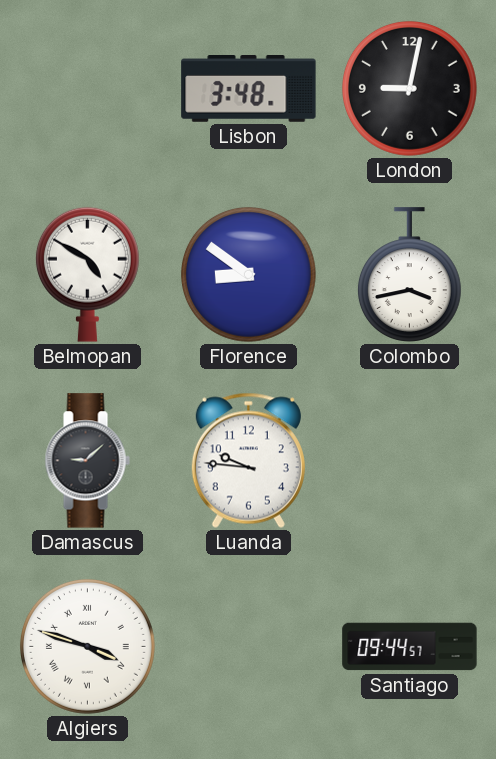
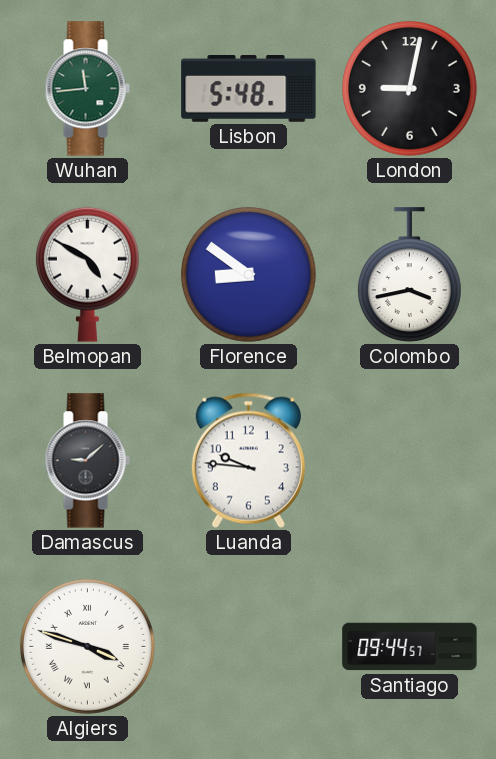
Wuhan: none -> 11:44
Lisbon: 3:48 -> 5:48
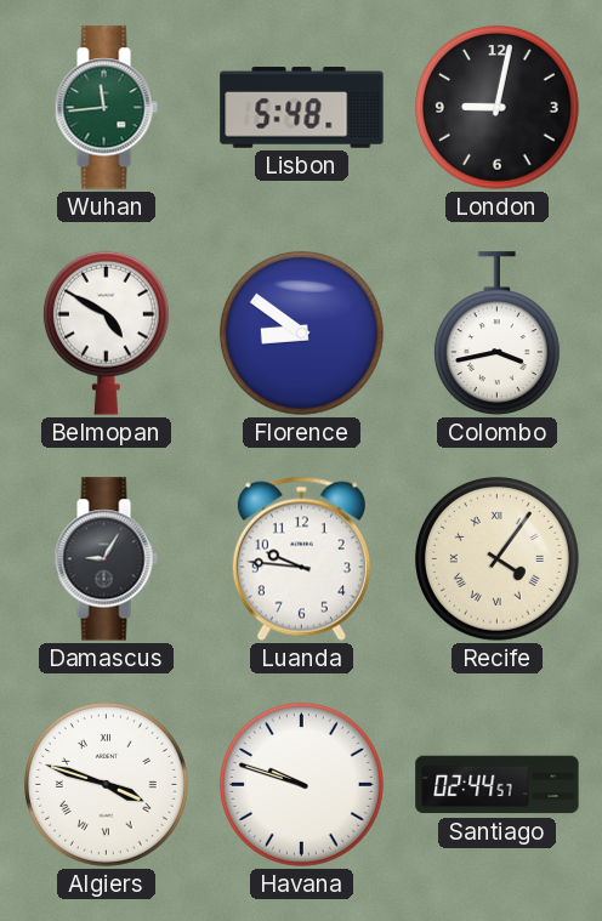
Damascus: 9:08 -> 9:05
Recife: none -> 4:06
Havana: none -> 9:48
Santiago: 09:44 -> 02:44
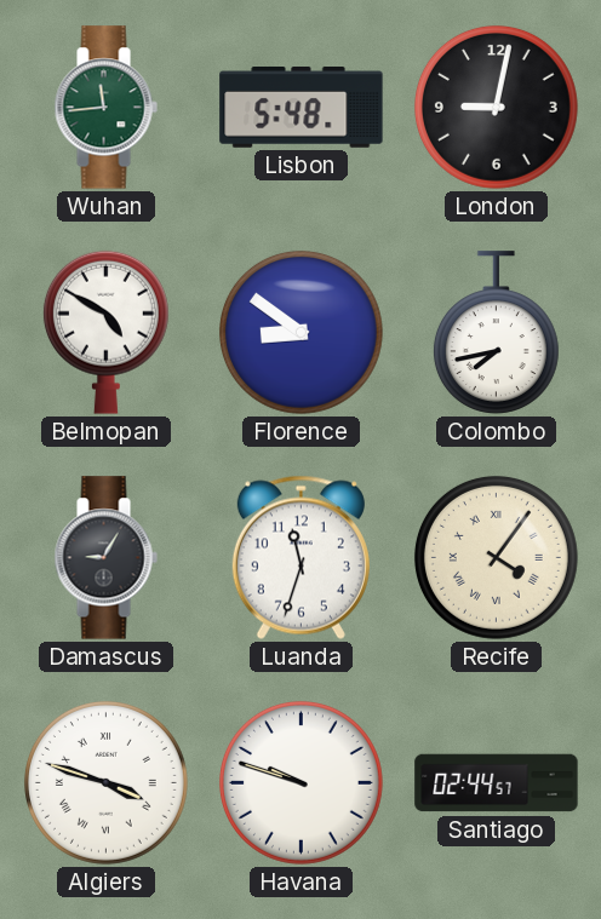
Colombo: 3:43 -> 7:43
Luanda: 9:46 -> 11:33
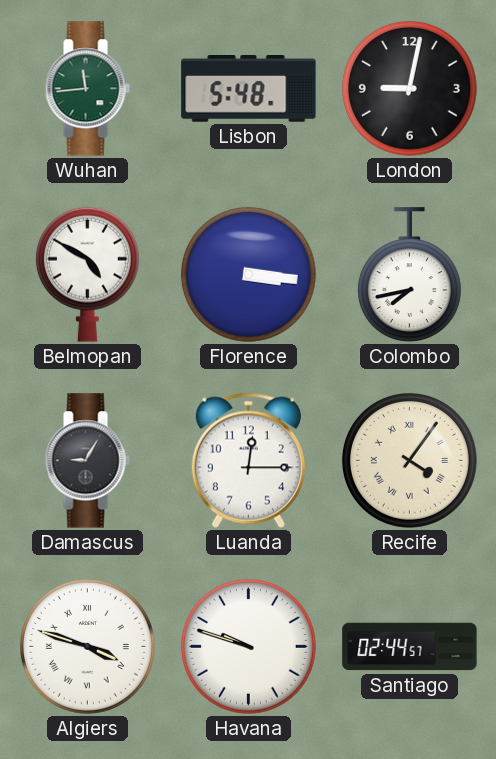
Florence: 8:51 -> 3:16
Luanda: 11:33 -> 12:15
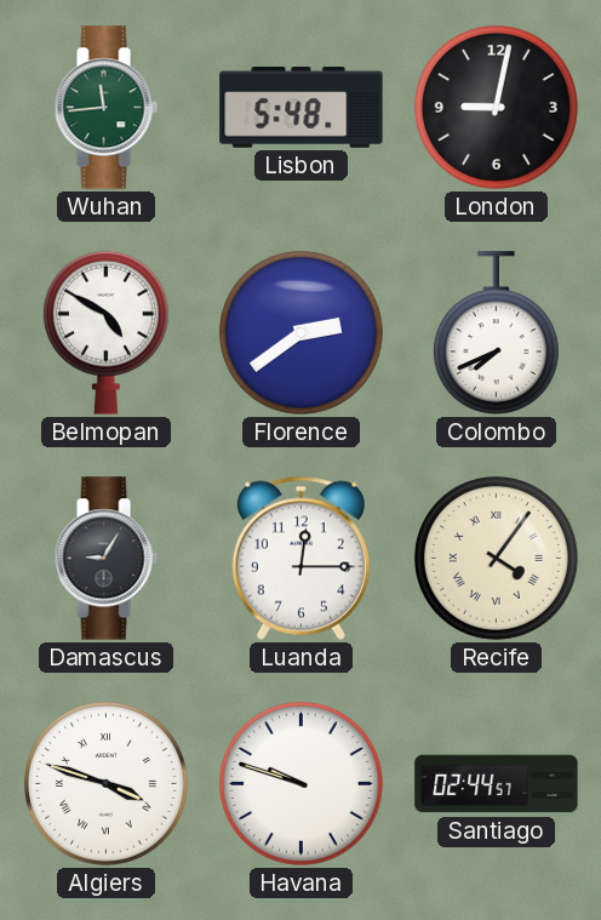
Florence: 3:16 -> 2:39
Colombo: 7:43 -> 7:41
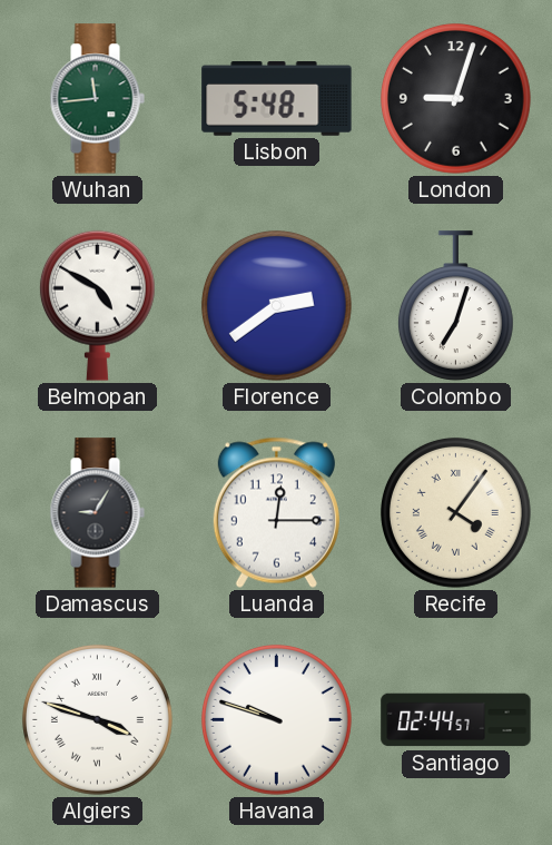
London: 9:02 -> 9:03
Colombo: 7:41 -> 7:03
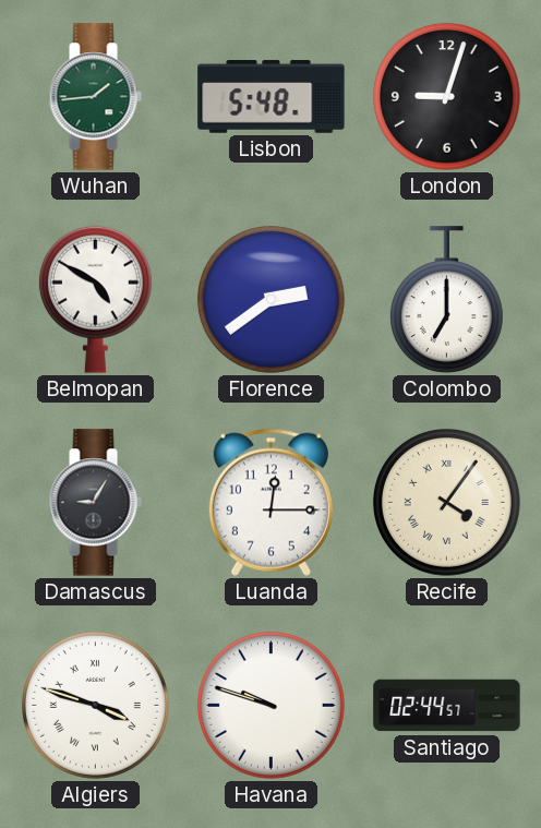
Wuhan: 11:44 -> 1:44
Colombo: 7:03 -> 7:00
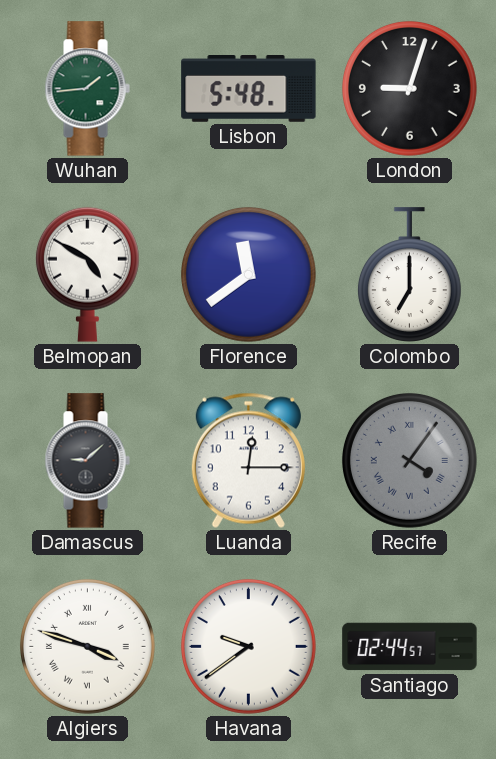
Florence: 2:39 -> 11:39
Damascus: 9:05 -> 9:08
Recife dial: cream -> grey
Havana: 9:48 -> 9:39
